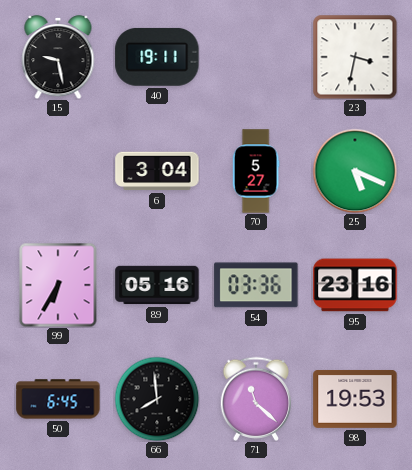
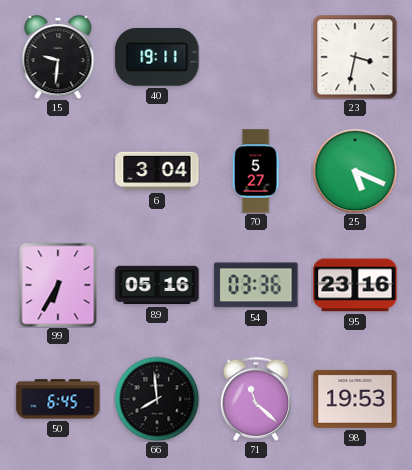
15: 9:28 -> 9:31
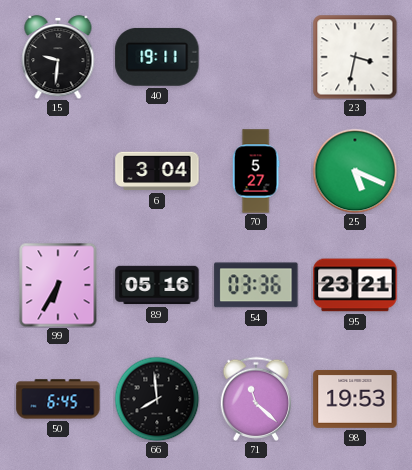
95: 23:16 -> 23:21
